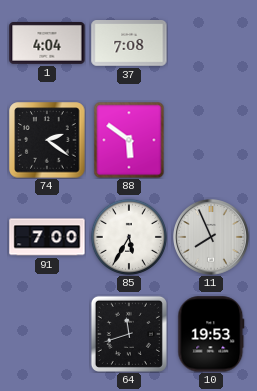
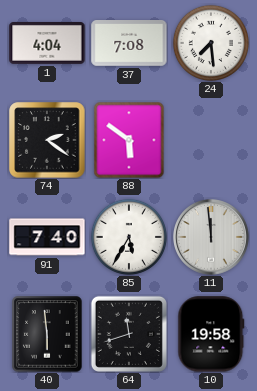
24: none -> 7:29
91: 7:00 -> 7:40
11: 7:56 -> 11:59
40: none -> 5:59
10: 19:53 -> 19:58
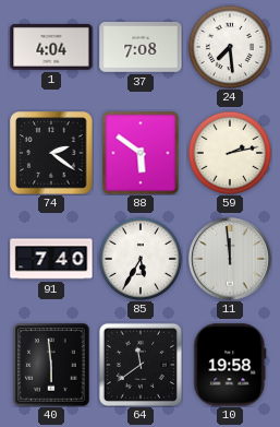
59: none -> 2:13
64: 11:42 -> 11:39
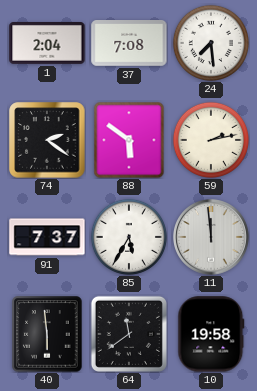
1: 4:04 -> 2:04
91: 7:40 -> 7:37
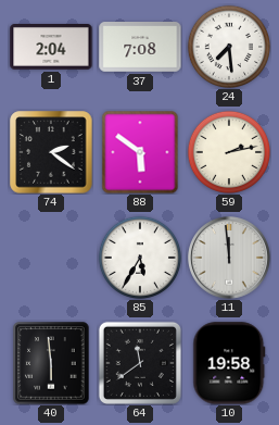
91: 7:37 -> none
